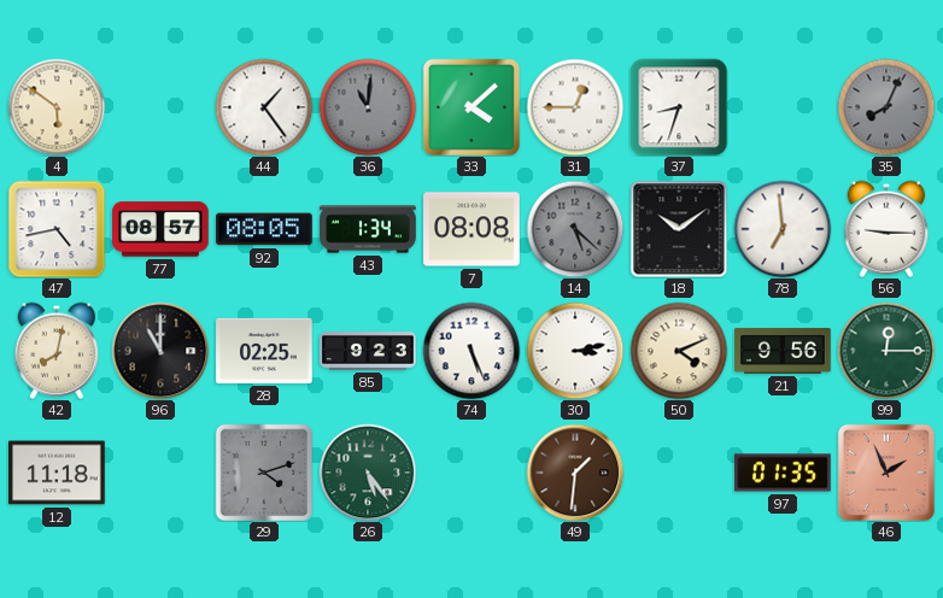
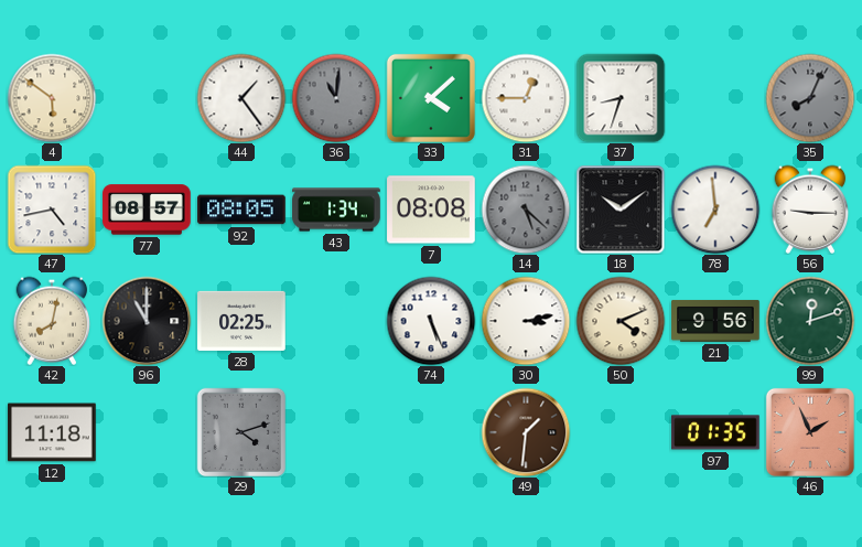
85: 9:23 -> none
99: 12:15 -> 12:12
26: 5:24 -> none
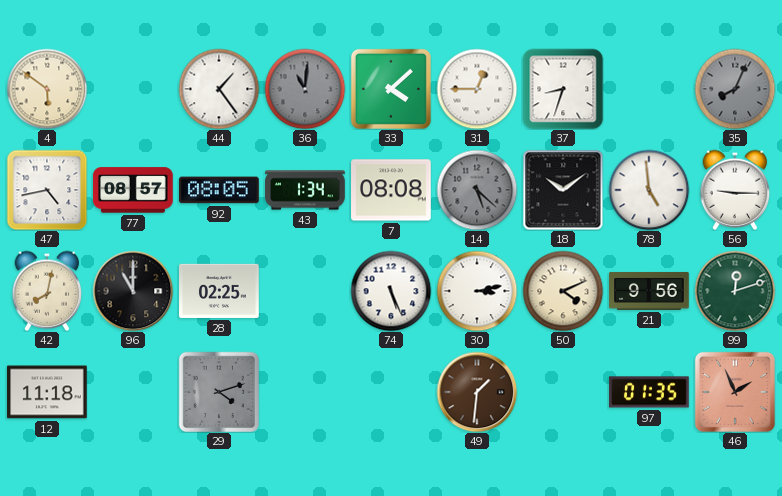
78: 6:59 -> 4:59
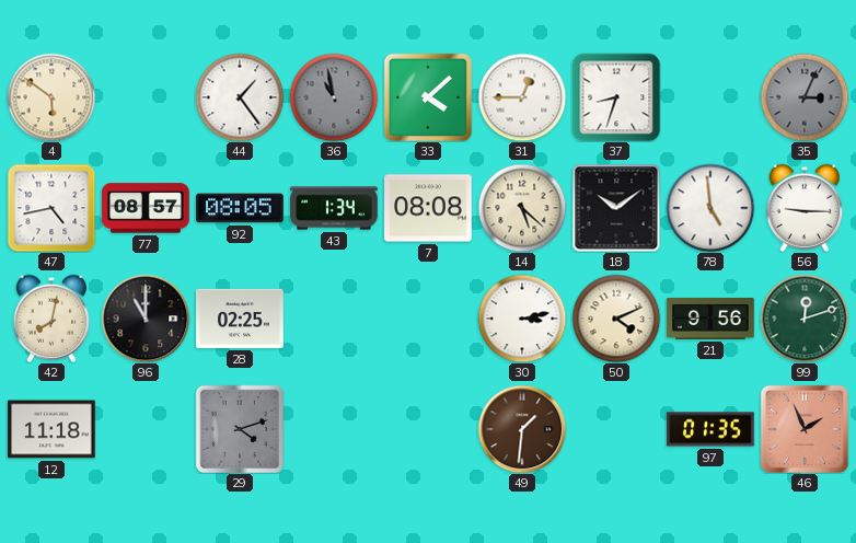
36: 11:01 -> 10:58
35: 8:04 -> 3:04
14 dial: grey -> cream
74: 5:26 -> none
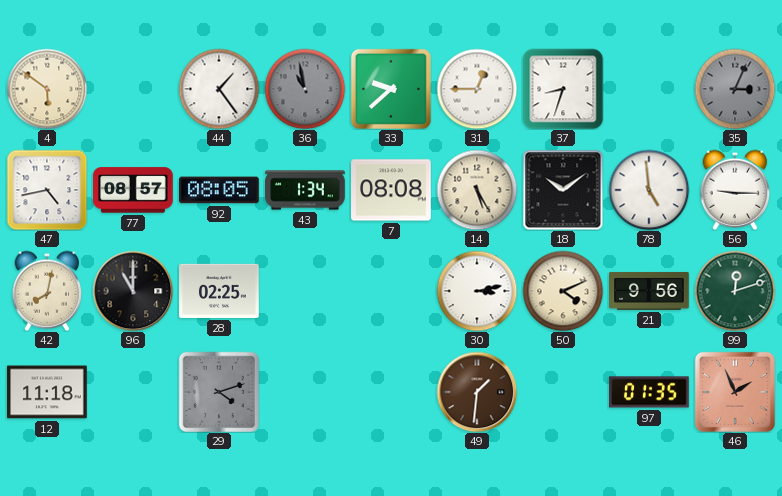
33: 4:08 -> 9:38
14: 5:22 -> 5:25
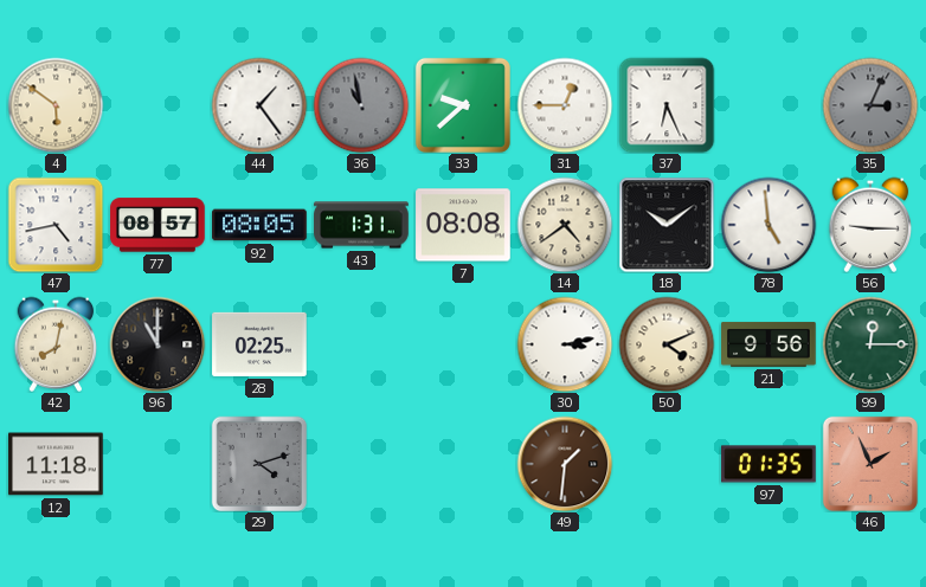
37: 8:33 -> 6:26
43: 1:34 -> 1:31
14: 5:25 -> 4:39
99: 12:12 -> 12:15
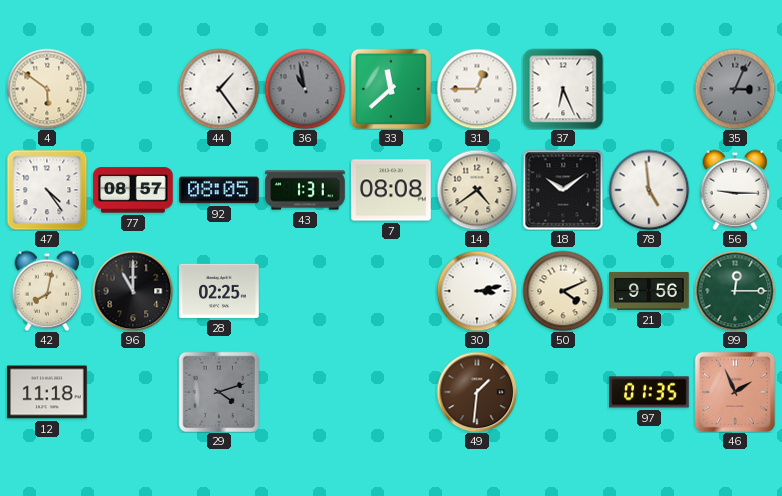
33: 9:38 -> 11:38
47: 4:43 -> 4:24
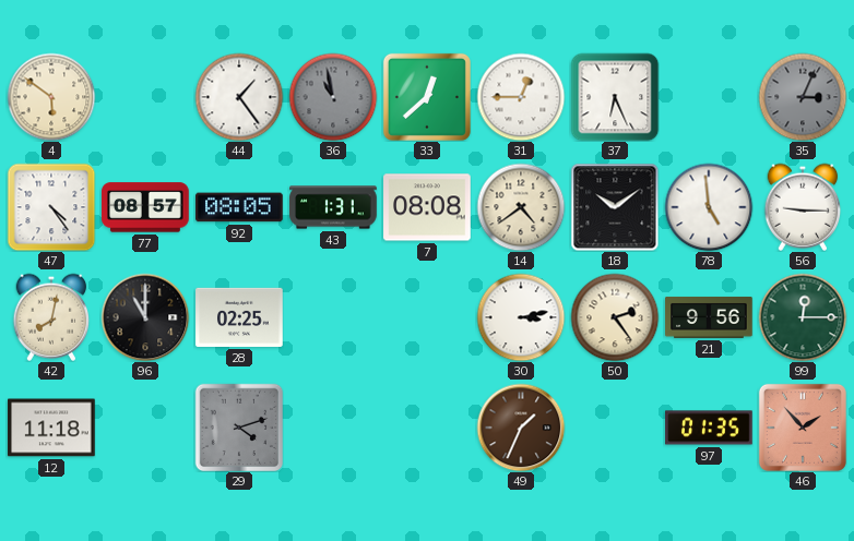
33: 11:38 -> 12:38
50: 4:11 -> 2:24
49: 1:31 -> 1:34
46: 1:56 -> 1:53
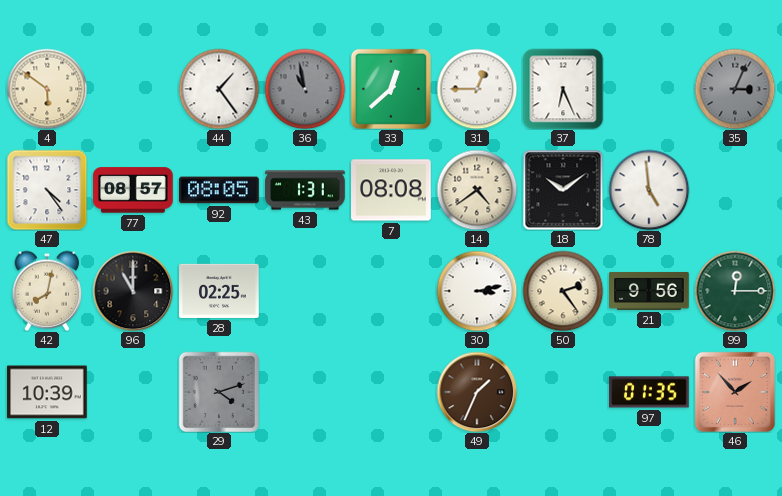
56: 9:15 -> none
12: 11:18 -> 10:39
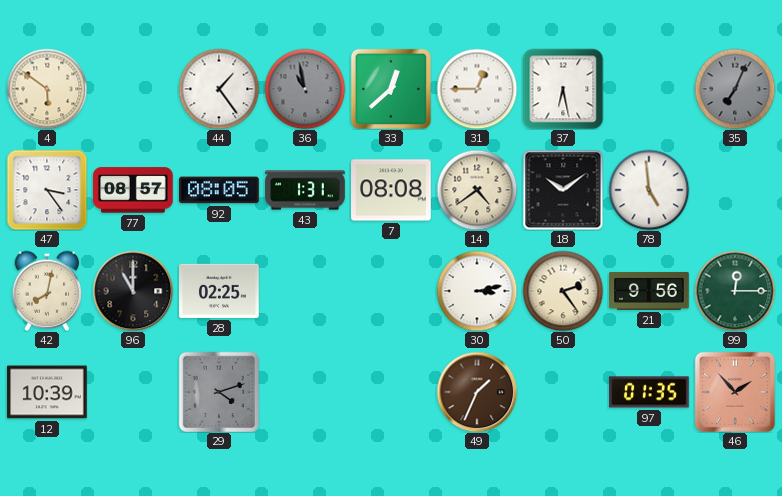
37: 6:26 -> 6:28
35: 3:04 -> 7:04
47: 4:24 -> 3:24
